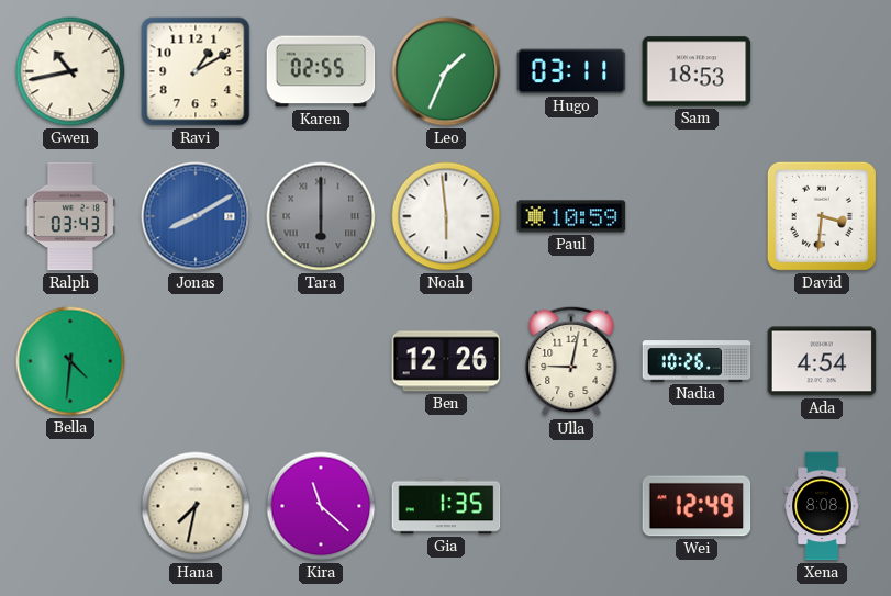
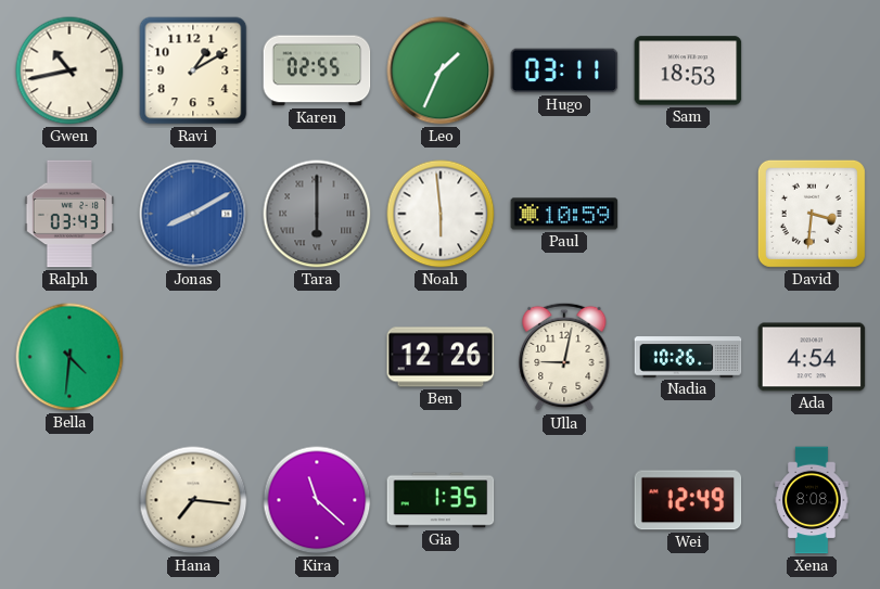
Hana: 7:32 -> 7:16
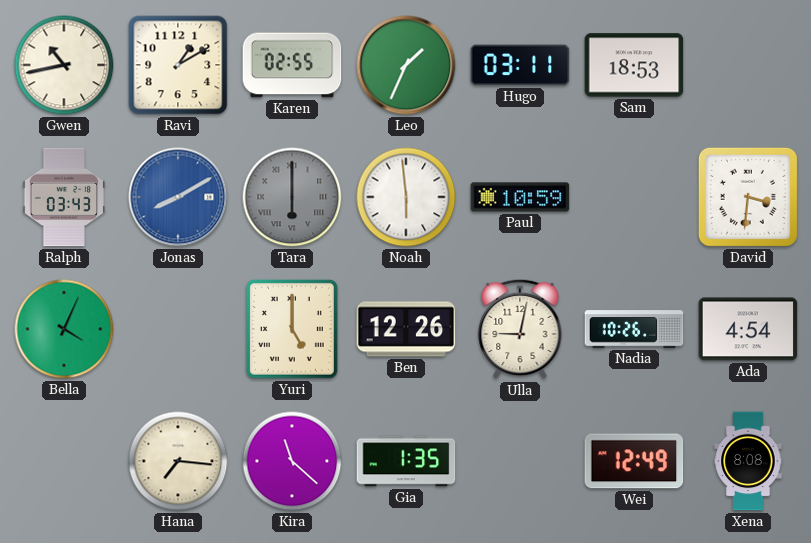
Bella: 4:31 -> 4:04
Yuri: none -> 5:00
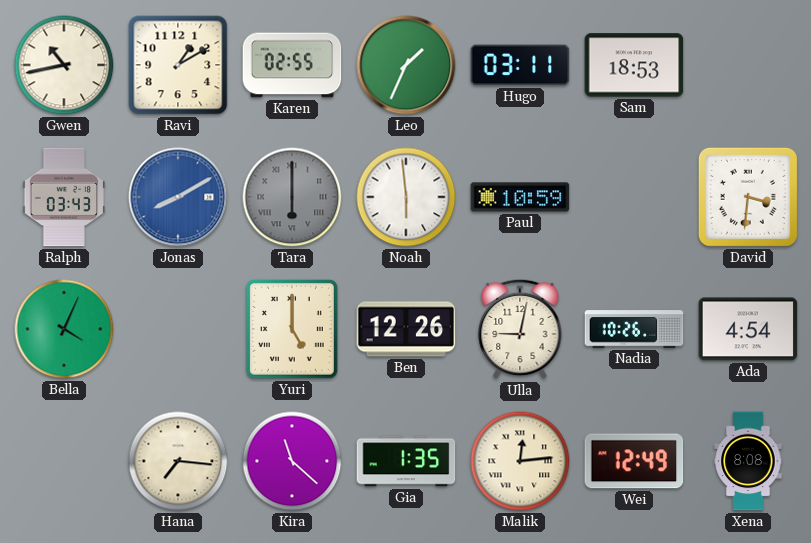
Malik: none -> 12:14
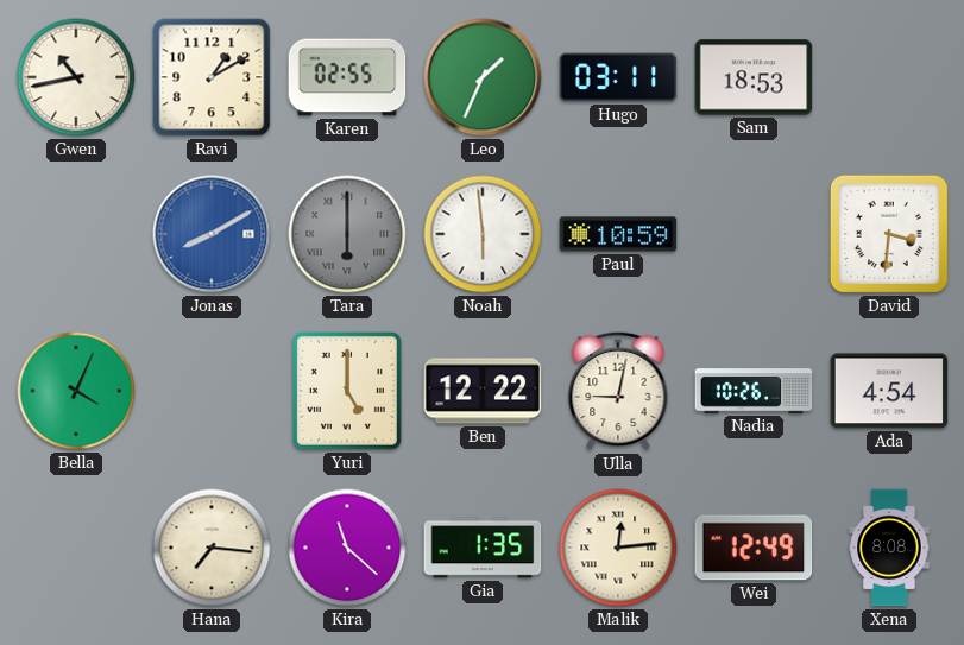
Ralph: 03:43 -> none
Ben: 12:26 -> 12:22
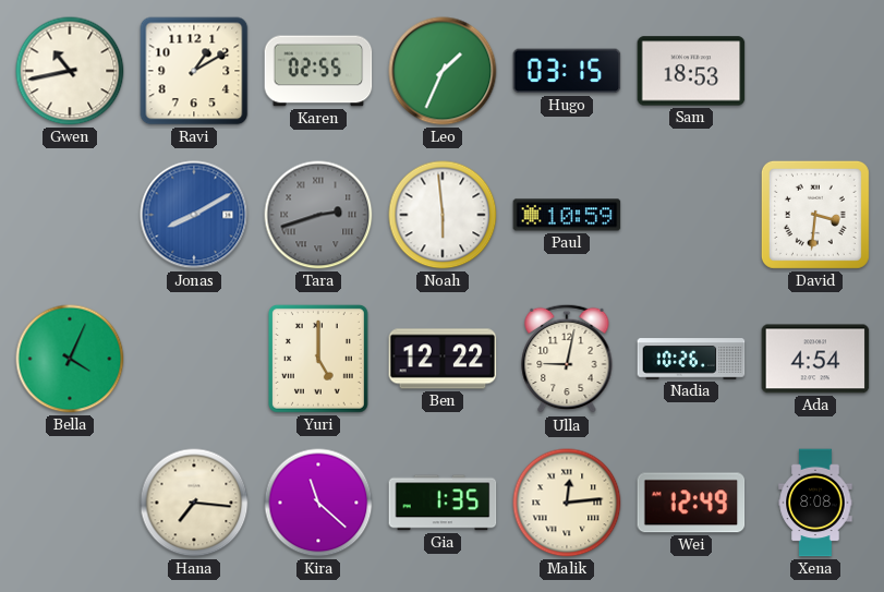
Hugo: 03:11 -> 03:15
Tara: 6:00 -> 2:42
